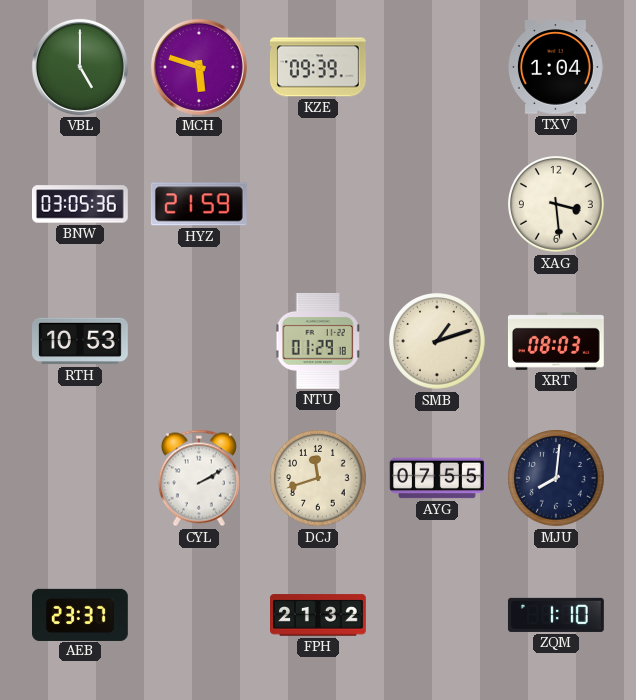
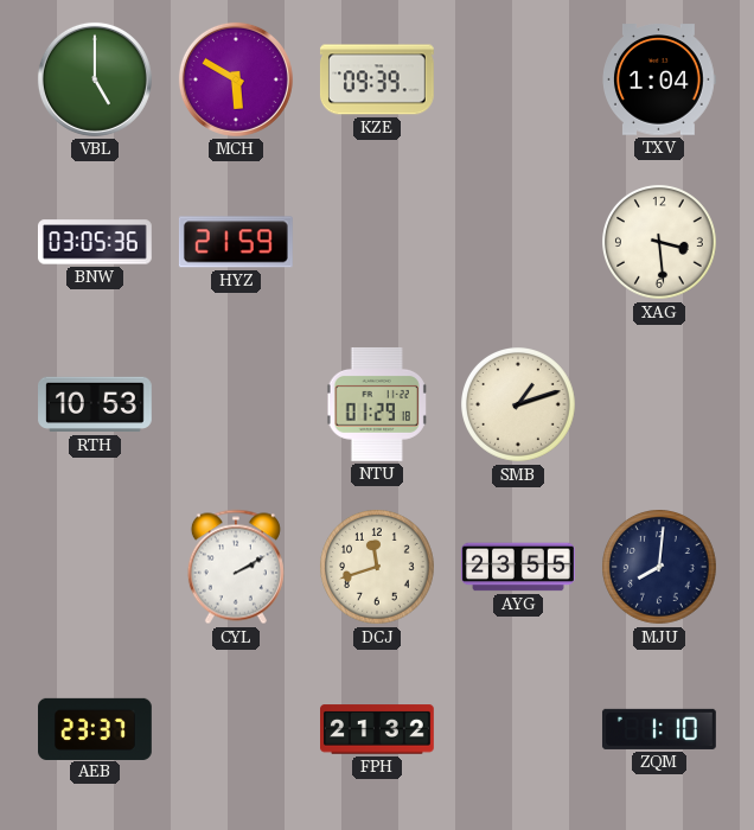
MCH: 5:48 -> 5:50
XRT: 08:03 -> none
AYG: 07:55 -> 23:55
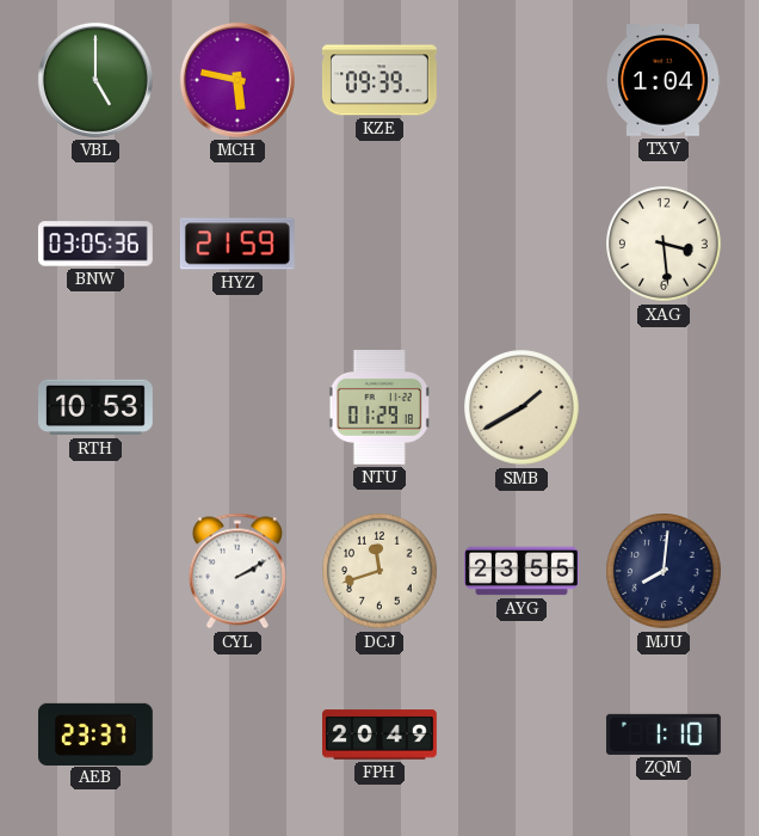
MCH: 5:50 -> 5:47
SMB: 1:12 -> 1:40
FPH: 21:32 -> 20:49
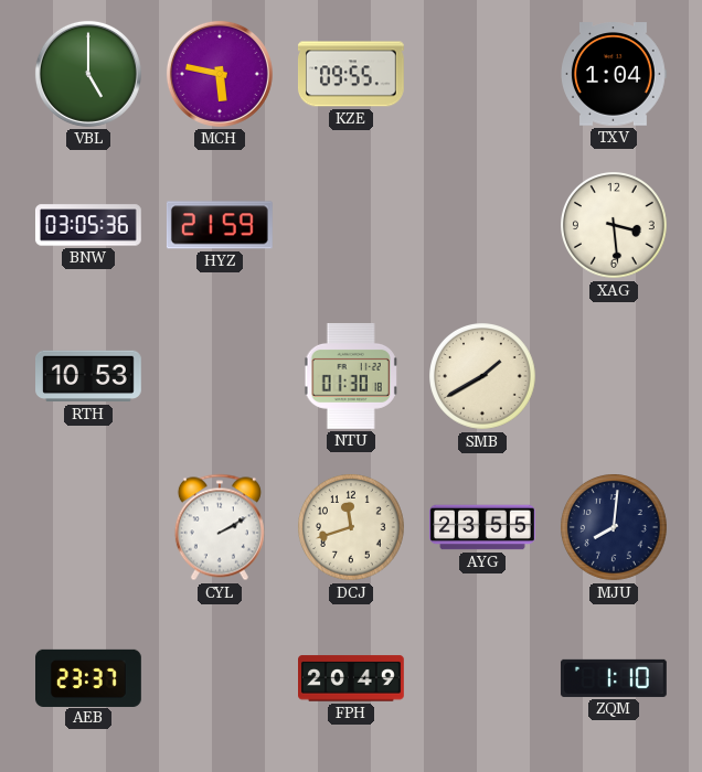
KZE: 09:39 -> 09:55
NTU: 01:29 -> 01:30
